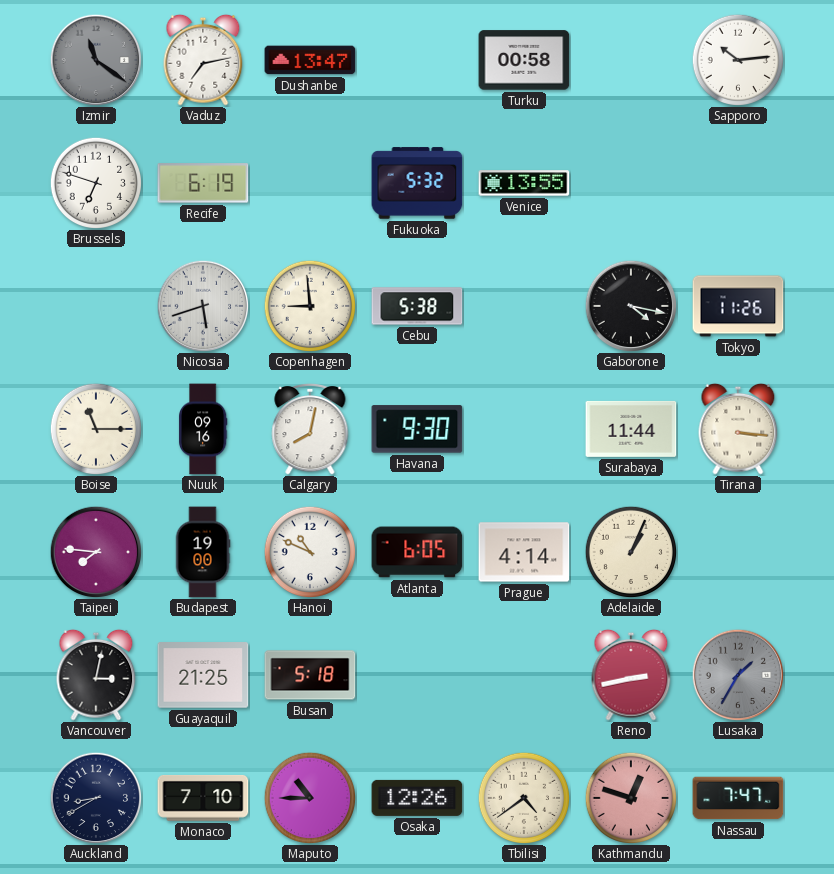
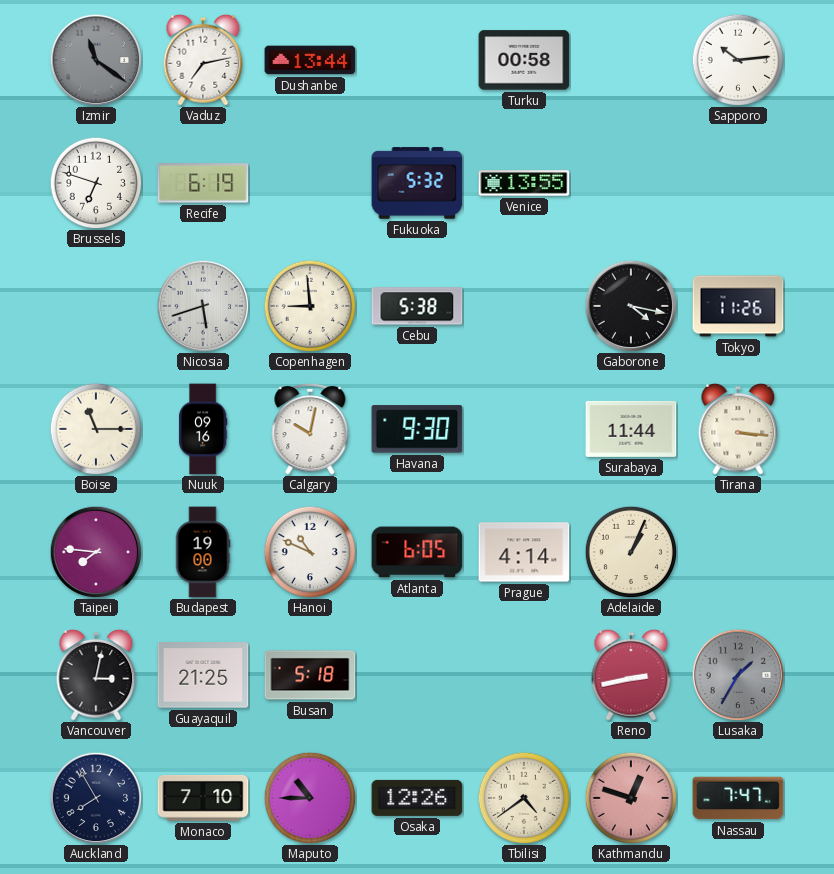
Dushanbe: 13:47 -> 13:44
Calgary: 8:02 -> 10:02
Auckland: 8:40 -> 7:55
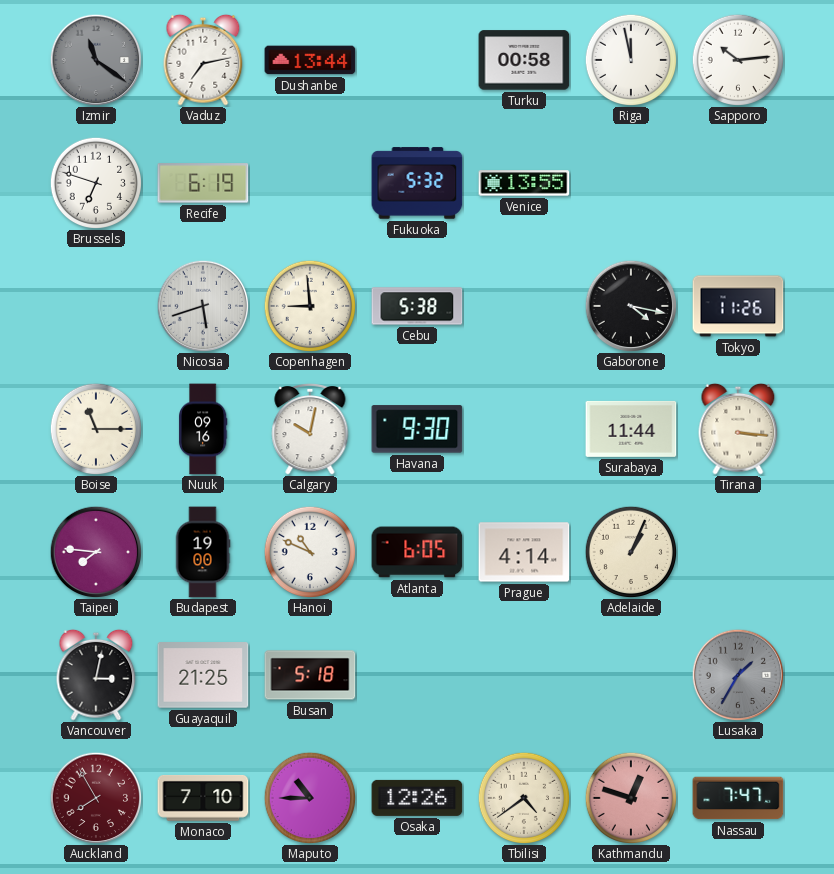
Riga: none -> 11:58
Reno: 2:43 -> none
Auckland dial: navy -> burgundy
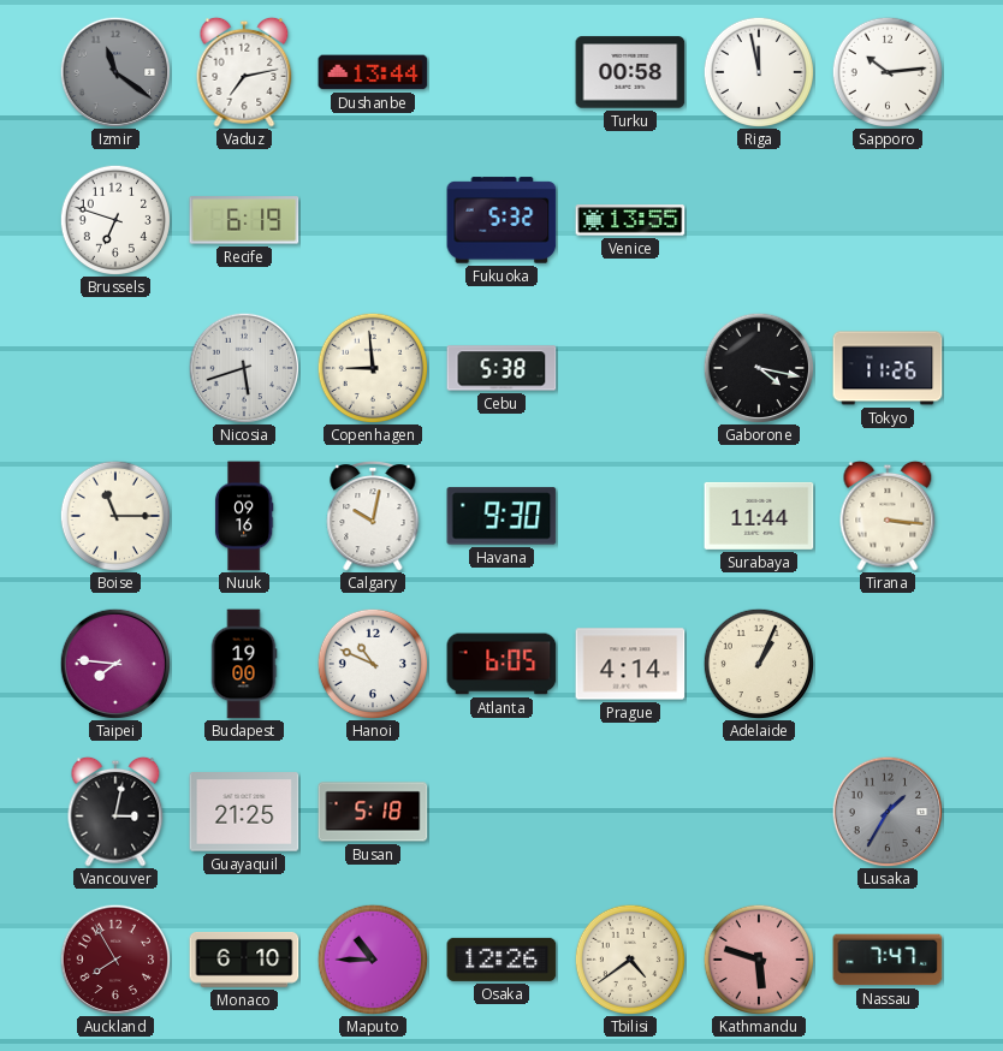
Monaco: 7:10 -> 6:10
Kathmandu: 12:48 -> 5:48
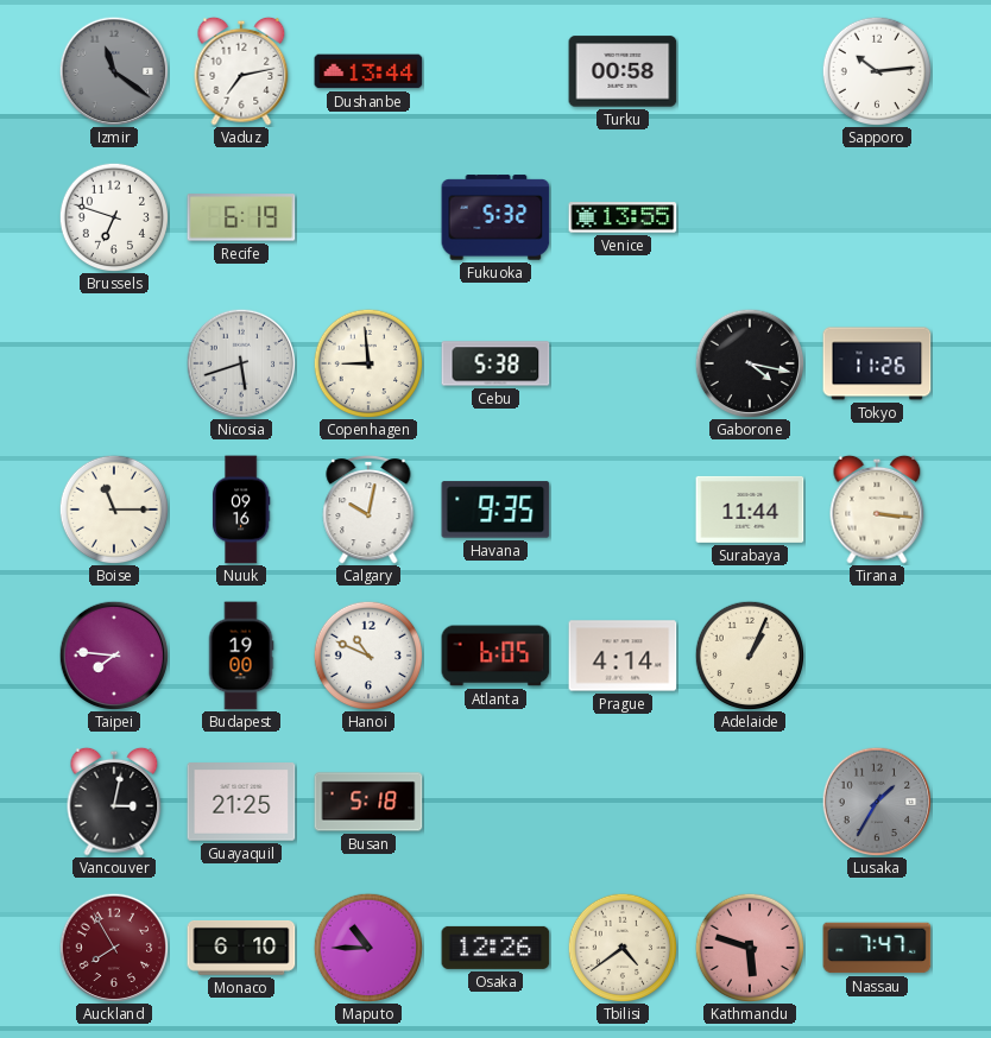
Riga: 11:58 -> none
Havana: 9:30 -> 9:35
